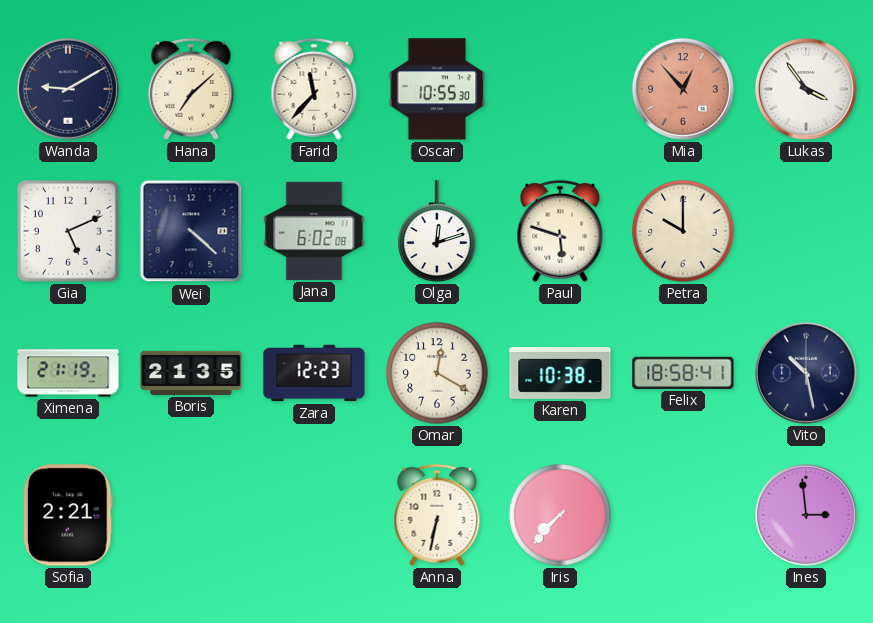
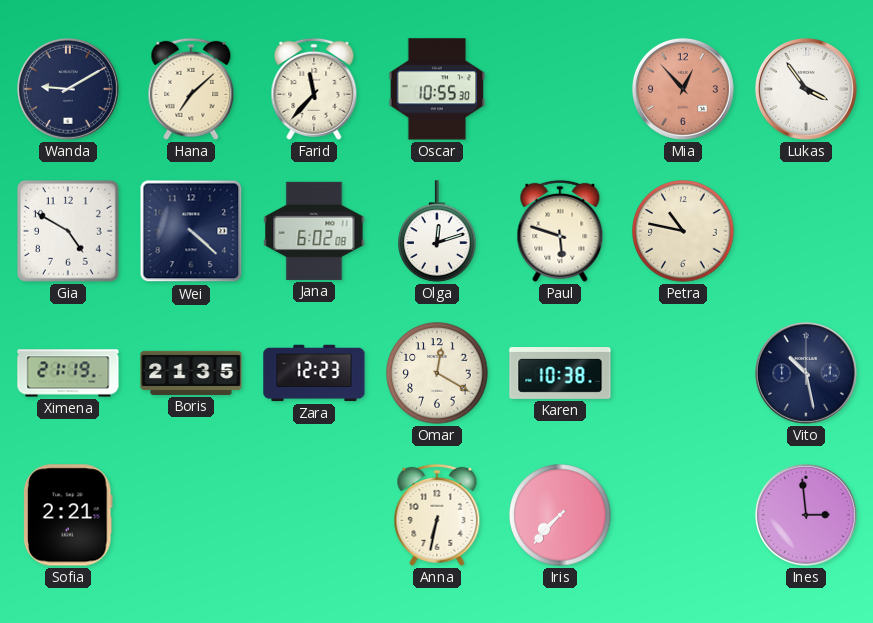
Gia: 5:11 -> 4:50
Petra: 10:00 -> 10:47
Felix: 18:58 -> none
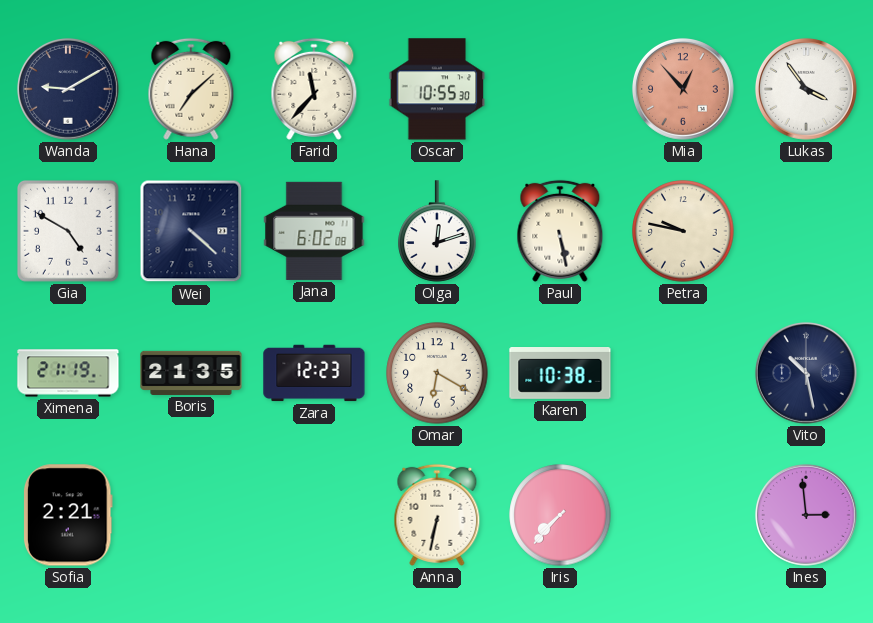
Paul: 5:48 -> 5:28
Petra: 10:47 -> 9:47
Omar: 12:20 -> 6:20
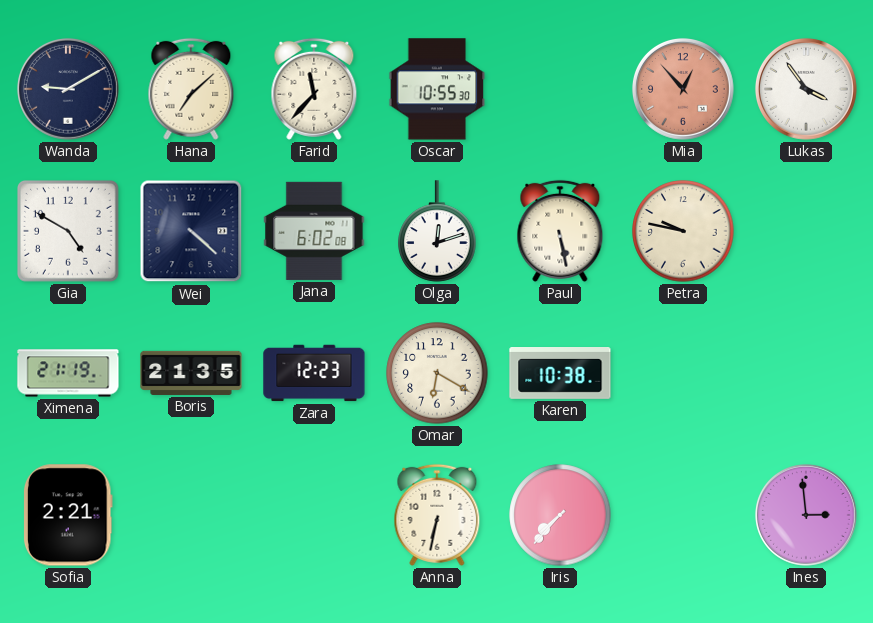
Vito: 10:28 -> none
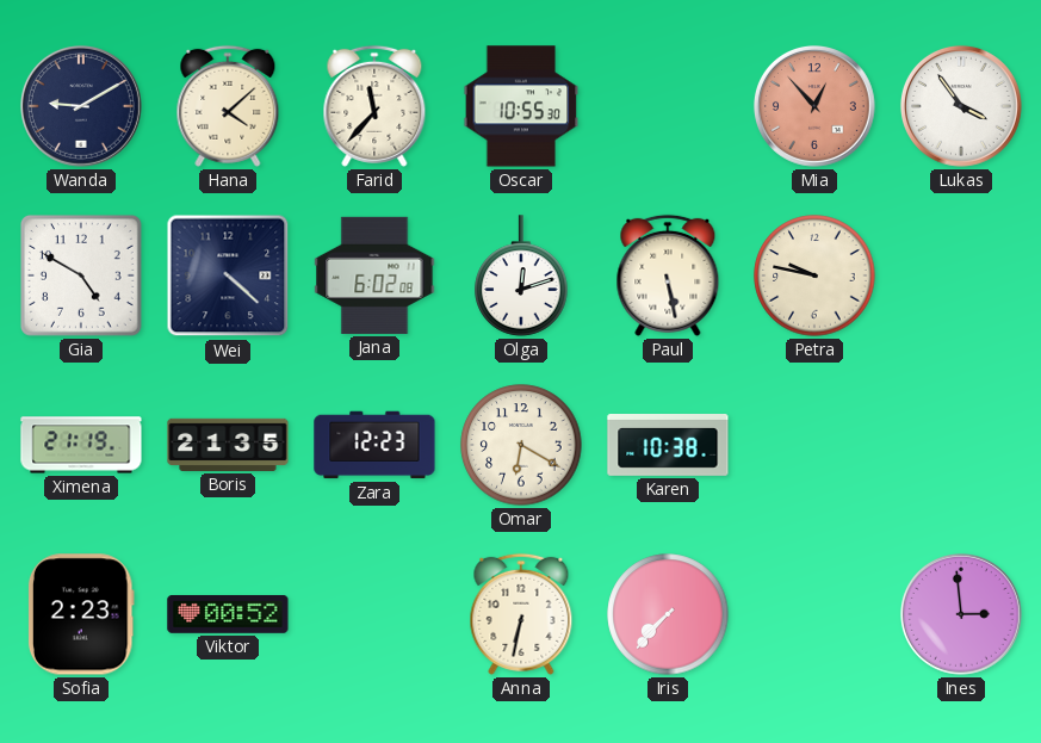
Hana: 7:08 -> 4:08
Sofia: 2:21 -> 2:23
Viktor: none -> 00:52
